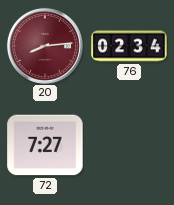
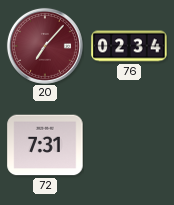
20: 8:14 -> 7:07
72: 7:27 -> 7:31
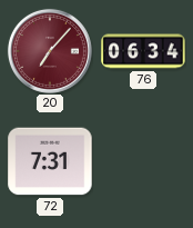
76: 02:34 -> 06:34
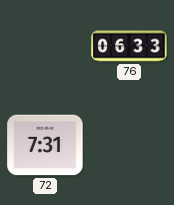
20: 7:07 -> none
76: 06:34 -> 06:33
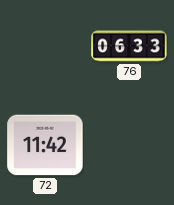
72: 7:31 -> 11:42
